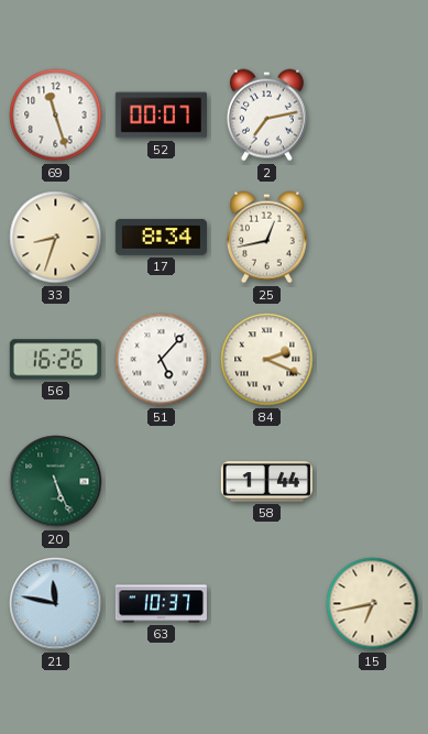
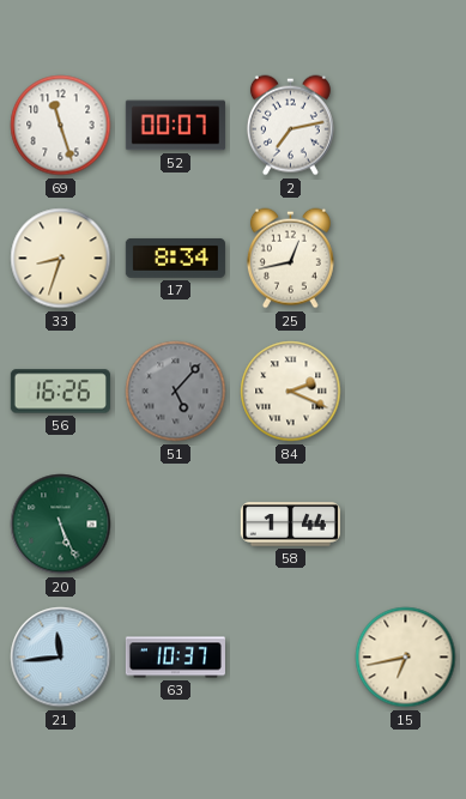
51 dial: white -> grey
21: 11:47 -> 11:44
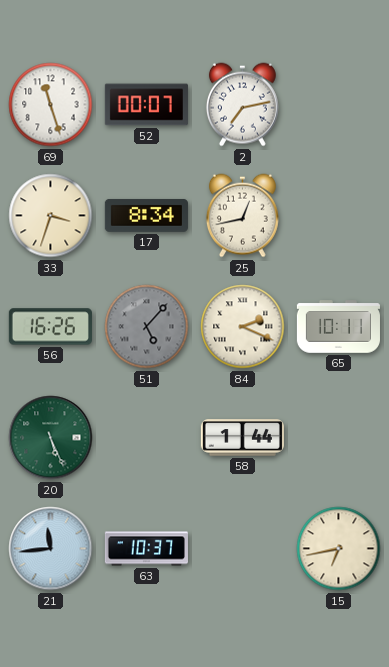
33: 8:33 -> 3:33
65: none -> 10:11
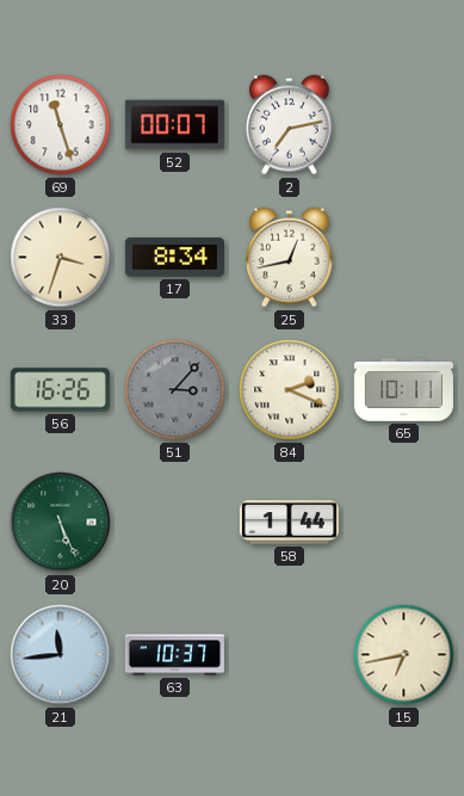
51: 5:07 -> 3:07
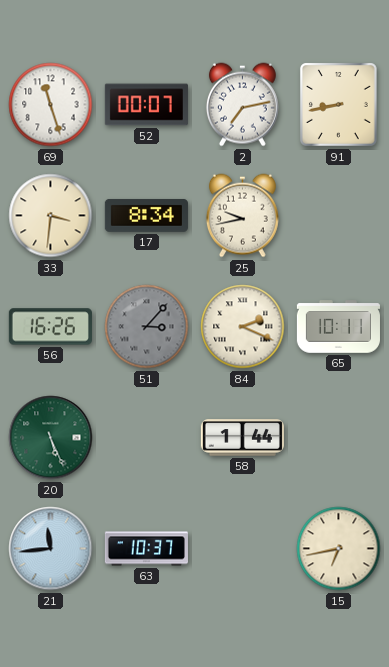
91: none -> 8:43
33: 3:33 -> 3:31
25: 12:43 -> 9:43
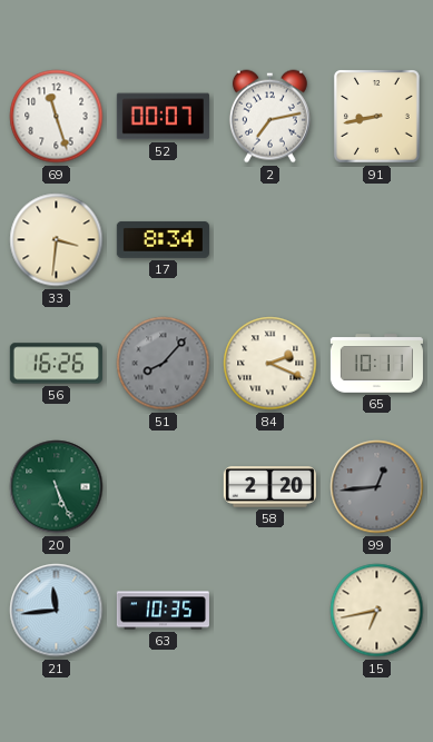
25: 9:43 -> none
51: 3:07 -> 8:07
58: 1:44 -> 2:20
99: none -> 12:44
63: 10:37 -> 10:35
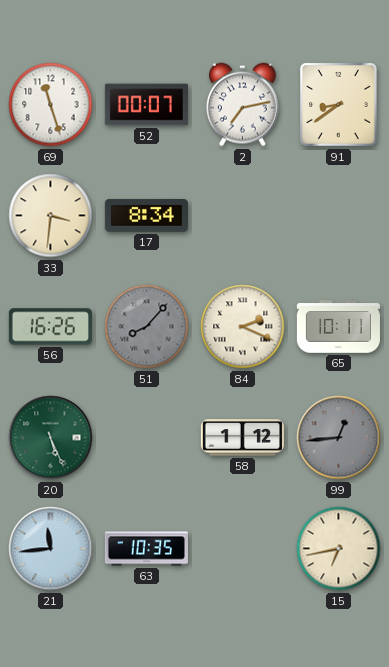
91: 8:43 -> 8:39
58: 2:20 -> 1:12
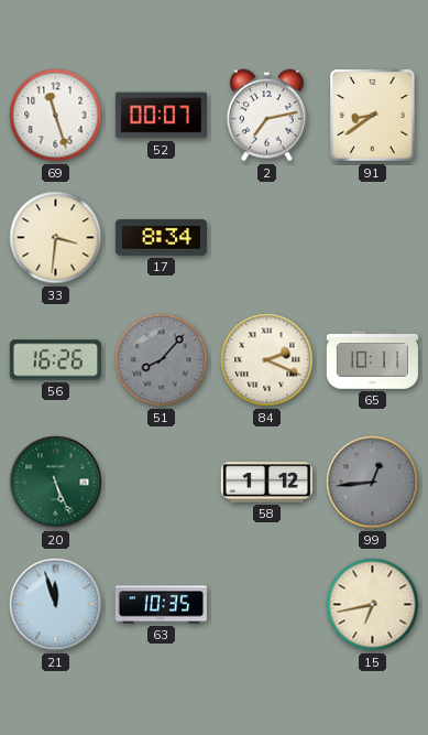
21: 11:44 -> 11:57
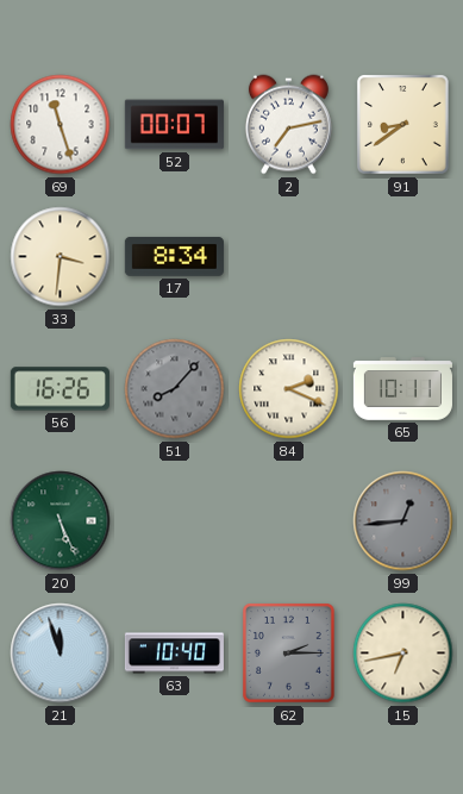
58: 1:12 -> none
63: 10:35 -> 10:40
62: none -> 2:15
